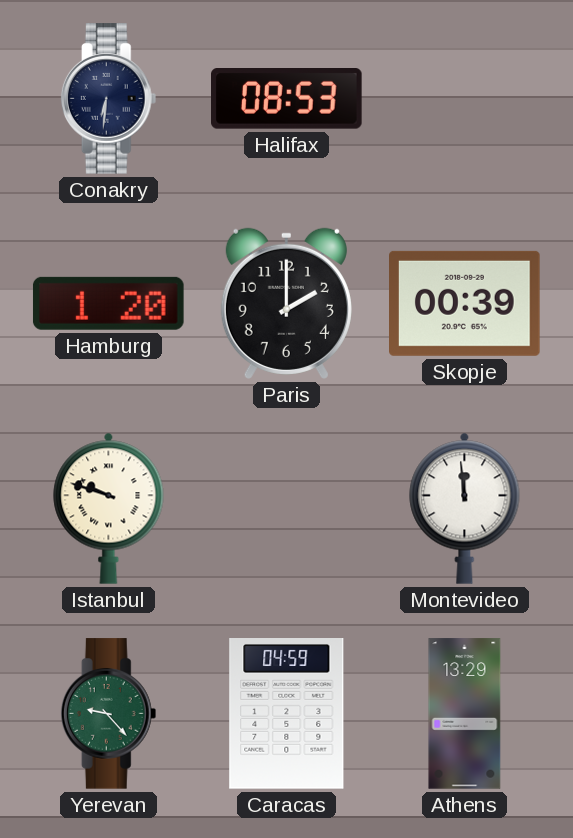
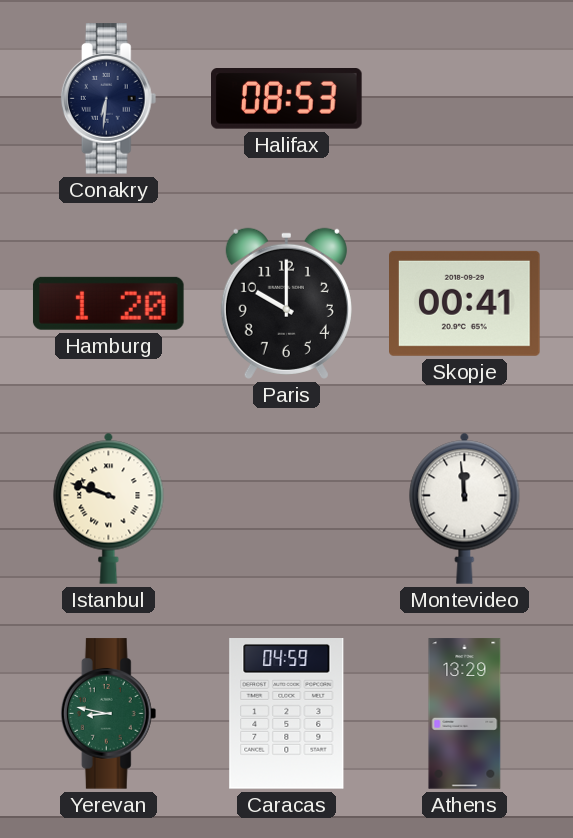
Paris: 2:00 -> 10:00
Skopje: 00:39 -> 00:41
Yerevan: 9:23 -> 8:47
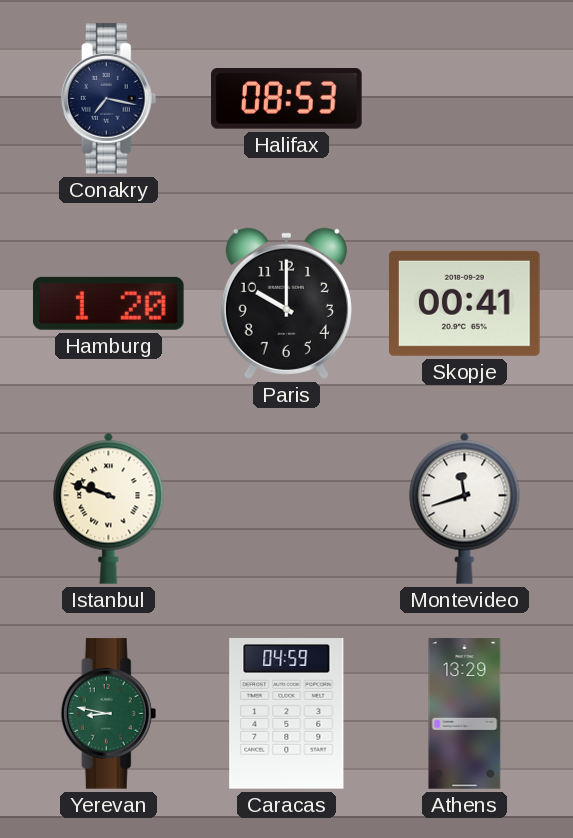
Conakry: 6:31 -> 7:17
Montevideo: 11:59 -> 11:42
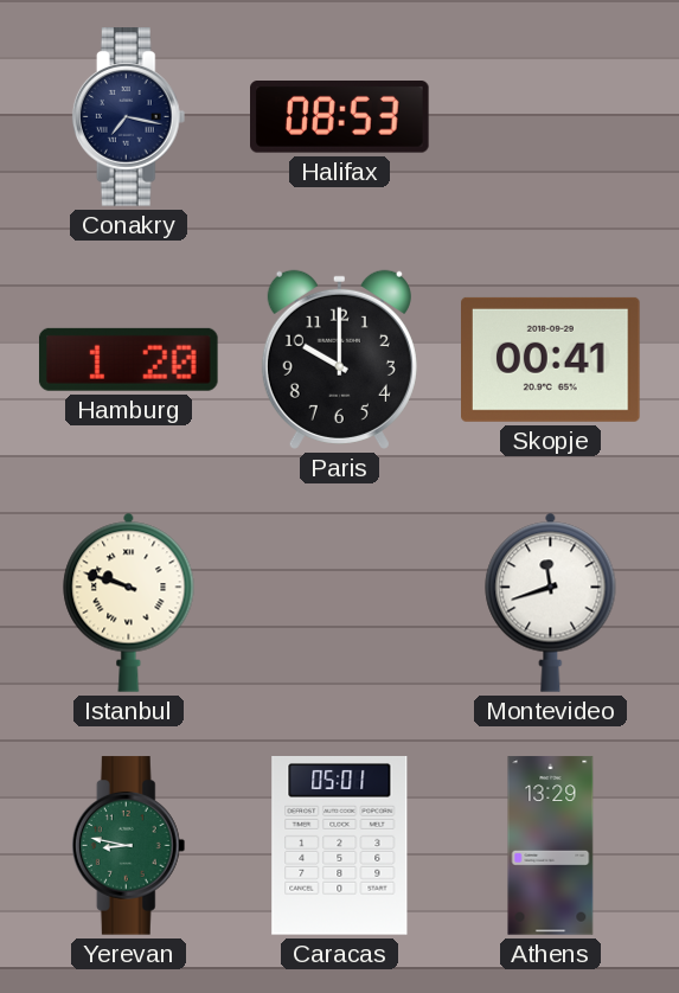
Caracas: 04:59 -> 05:01
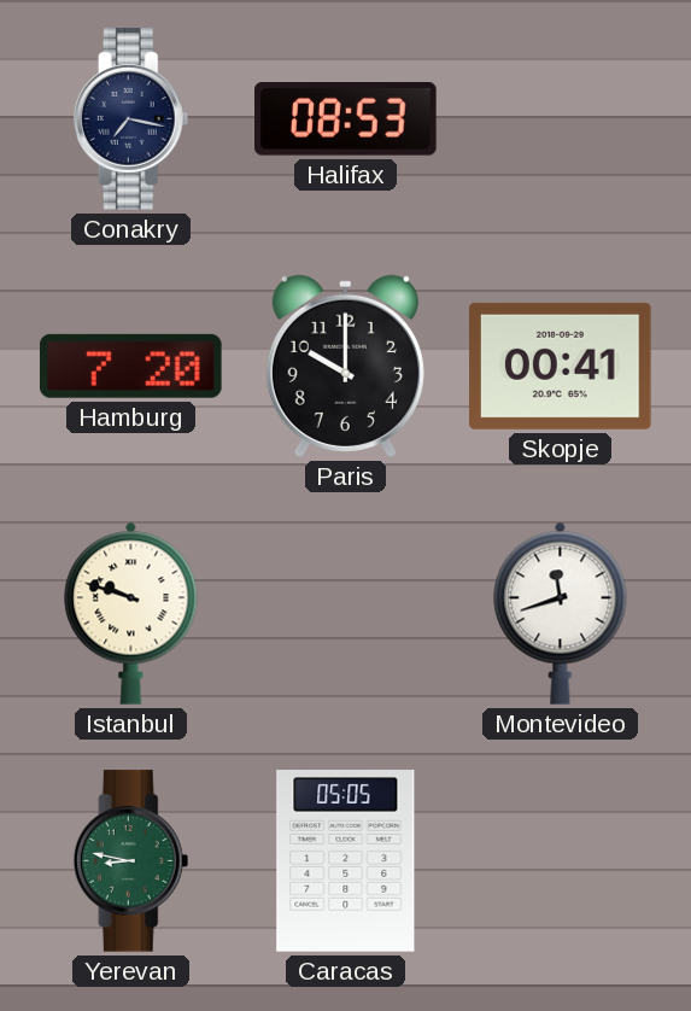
Hamburg: 1:20 -> 7:20
Caracas: 05:01 -> 05:05
Athens: 13:29 -> none
